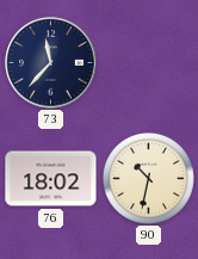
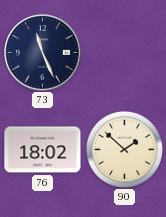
73: 11:37 -> 11:26
90: 10:32 -> 1:52
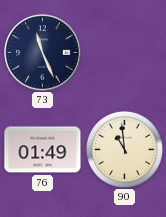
76: 18:02 -> 01:49
90: 1:52 -> 10:59
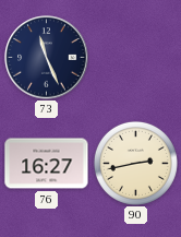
76: 01:49 -> 16:27
90: 10:59 -> 2:43
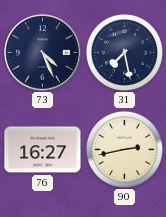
73: 11:26 -> 4:26
31: none -> 7:28
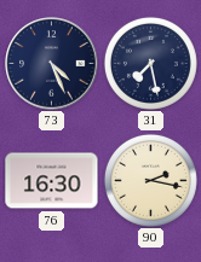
76: 16:27 -> 16:30
90: 2:43 -> 2:17
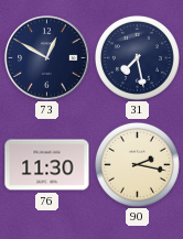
73: 4:26 -> 12:50
76: 16:30 -> 11:30
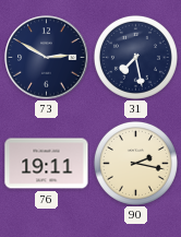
73: 12:50 -> 2:50
76: 11:30 -> 19:11
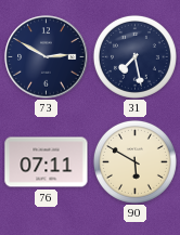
76: 19:11 -> 07:11
90: 2:17 -> 5:50
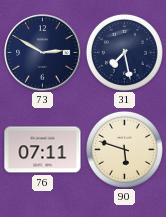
90: 5:50 -> 5:48
